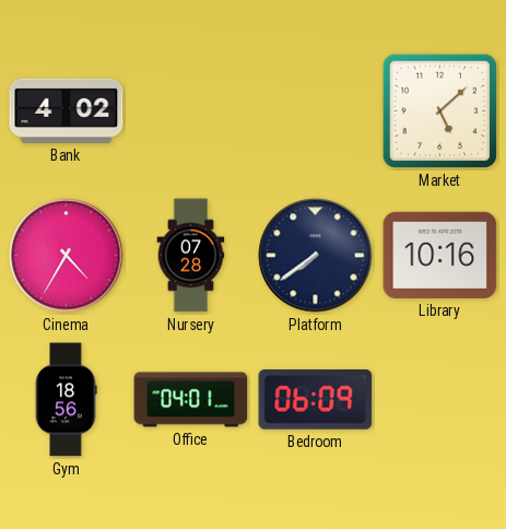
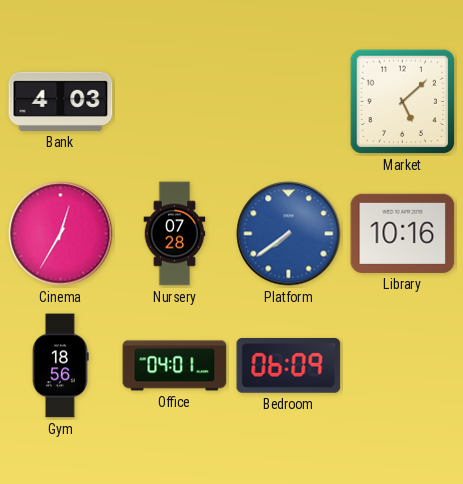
Bank: 4:02 -> 4:03
Cinema: 4:35 -> 12:35
Platform dial: navy -> blue
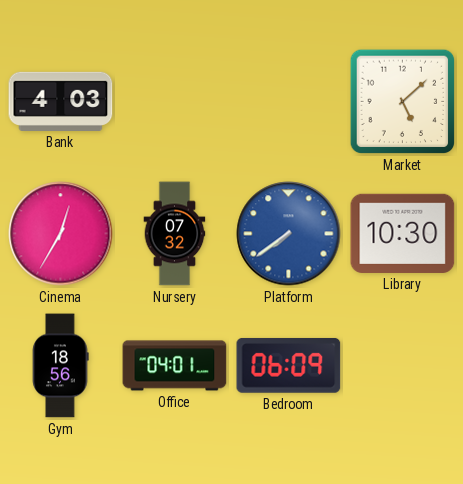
Nursery: 07:28 -> 07:32
Library: 10:16 -> 10:30
